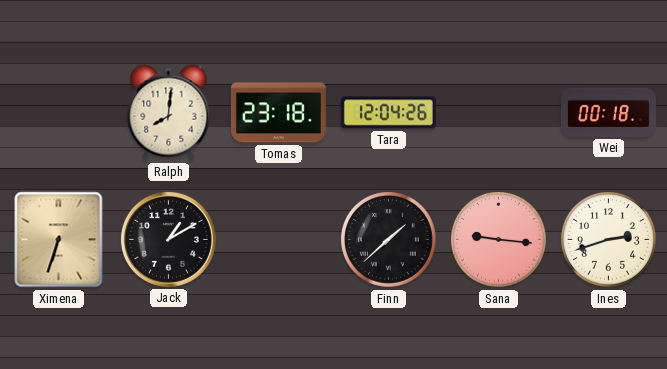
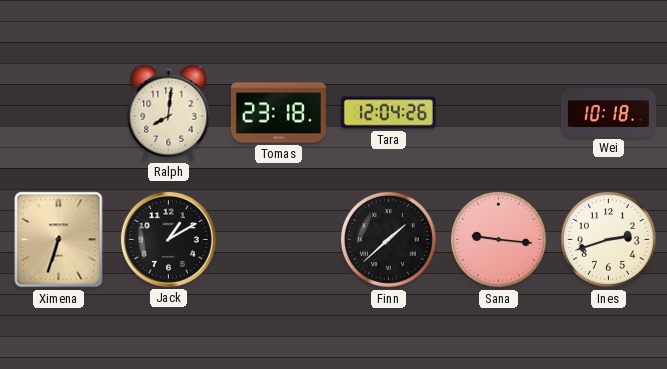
Wei: 00:18 -> 10:18
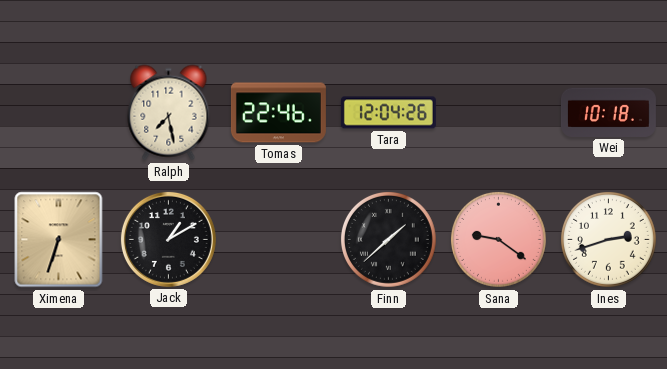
Ralph: 8:01 -> 7:28
Tomas: 23:18 -> 22:46
Sana: 9:16 -> 9:21
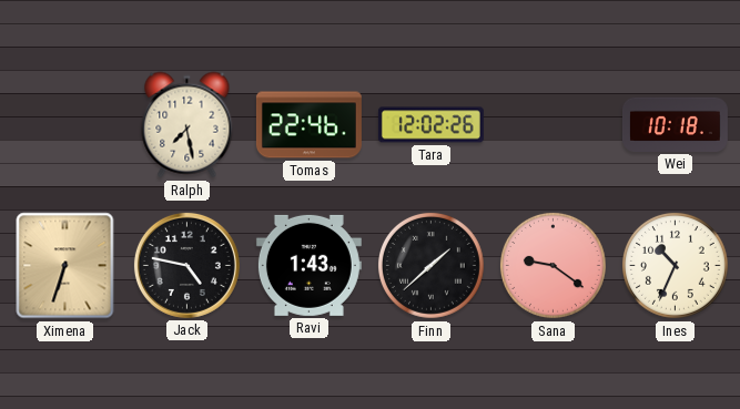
Tara: 12:04 -> 12:02
Jack: 1:10 -> 4:47
Ravi: none -> 1:43
Ines: 2:42 -> 10:34
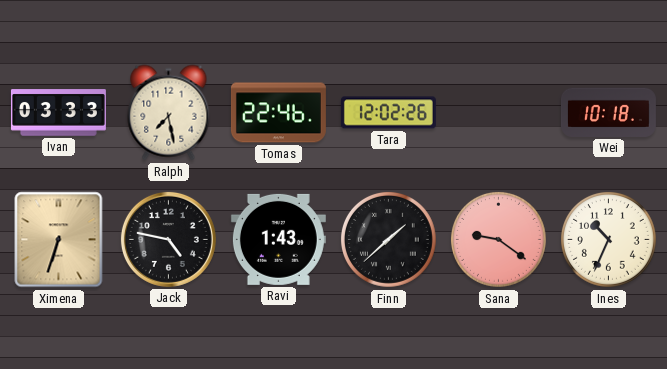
Ivan: none -> 03:33
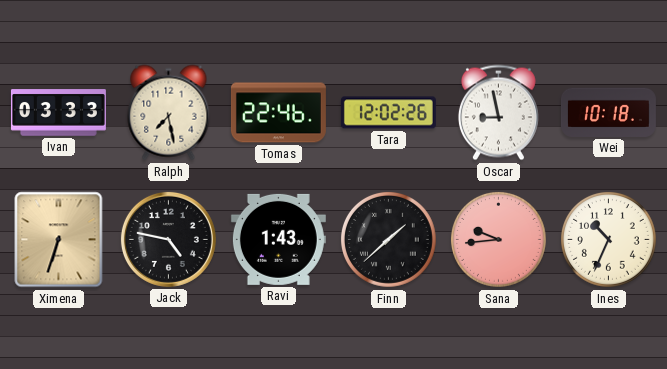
Oscar: none -> 8:58
Sana: 9:21 -> 9:44
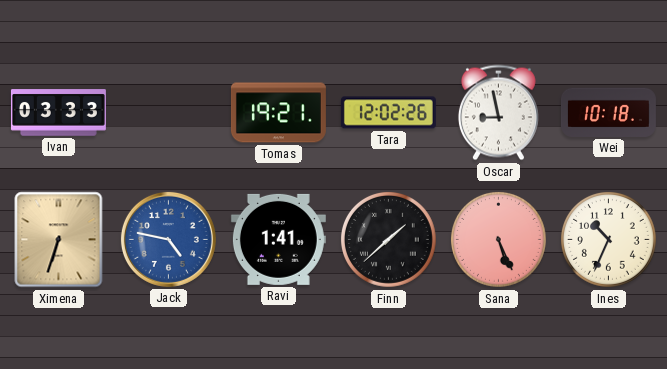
Ralph: 7:28 -> none
Tomas: 22:46 -> 19:21
Jack dial: black -> blue
Ravi: 1:43 -> 1:41
Sana: 9:44 -> 5:26
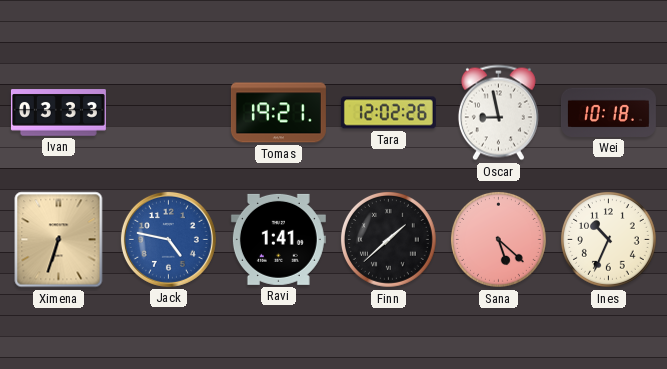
Sana: 5:26 -> 5:22
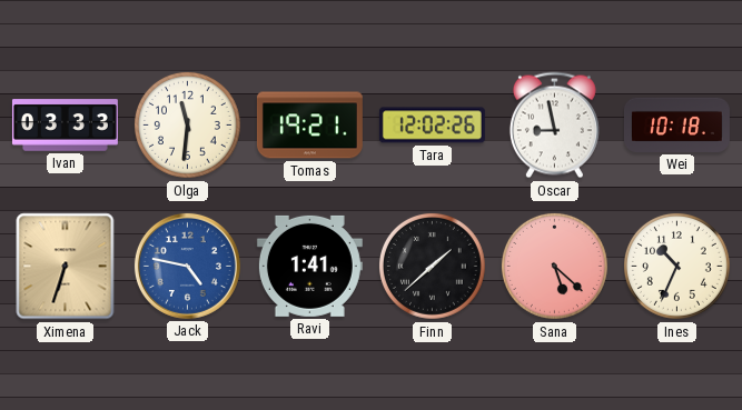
Olga: none -> 11:31
